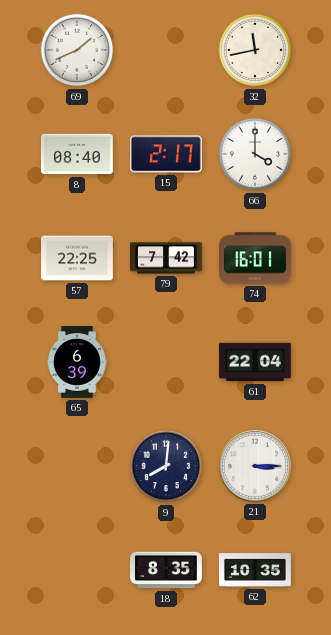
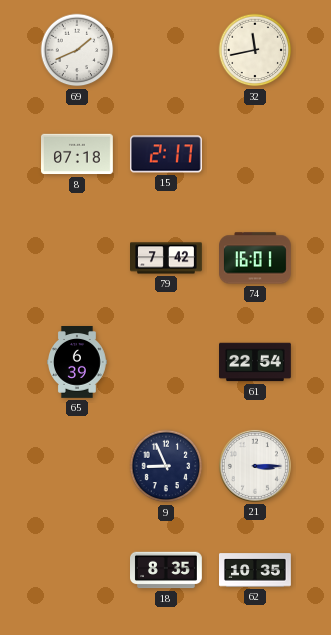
8: 08:40 -> 07:18
66: 4:00 -> none
57: 22:25 -> none
61: 22:04 -> 22:54
9: 8:01 -> 8:56
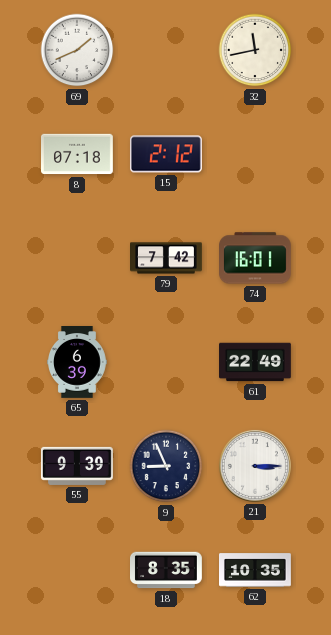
15: 2:17 -> 2:12
61: 22:54 -> 22:49
55: none -> 9:39
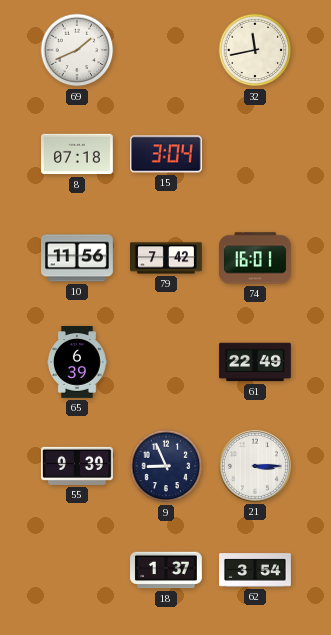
15: 2:12 -> 3:04
10: none -> 11:56
18: 8:35 -> 1:37
62: 10:35 -> 3:54
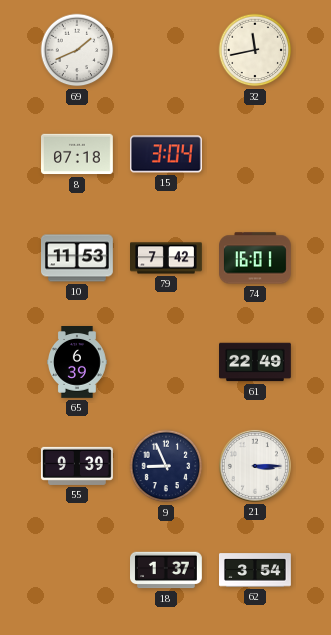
10: 11:56 -> 11:53
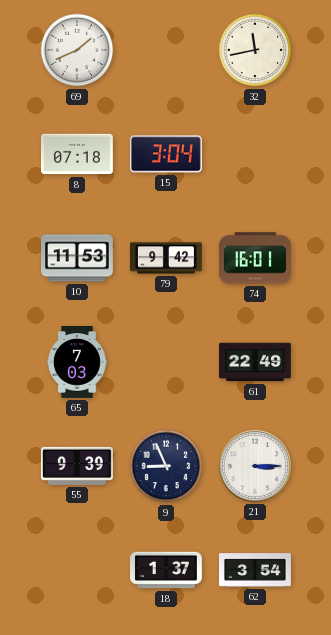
79: 7:42 -> 9:42
65: 6:39 -> 7:03
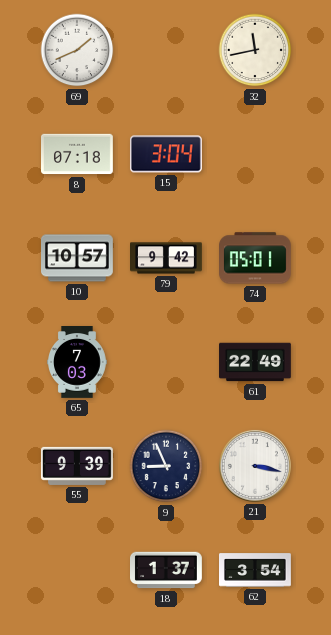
10: 11:53 -> 10:57
74: 16:01 -> 05:01
21: 3:15 -> 3:17
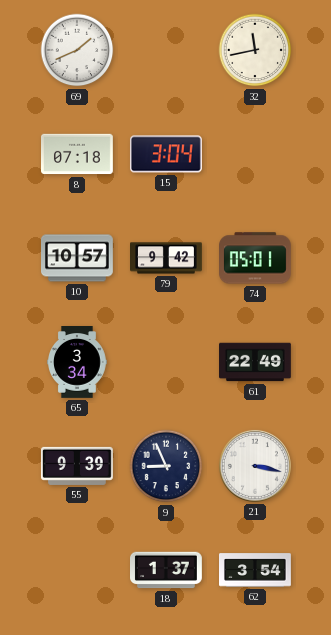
65: 7:03 -> 3:34
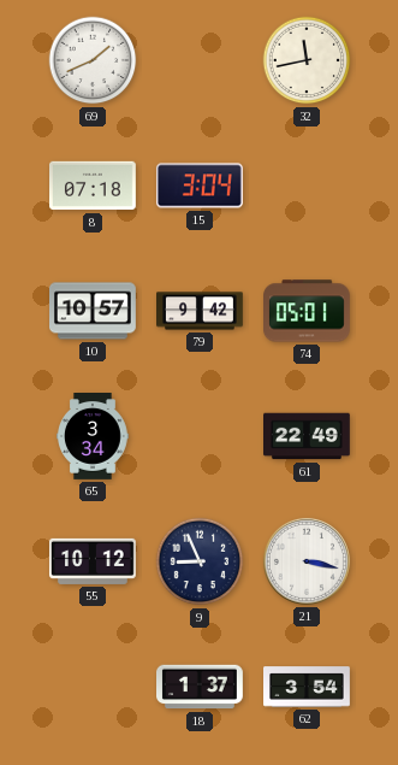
55: 9:39 -> 10:12
